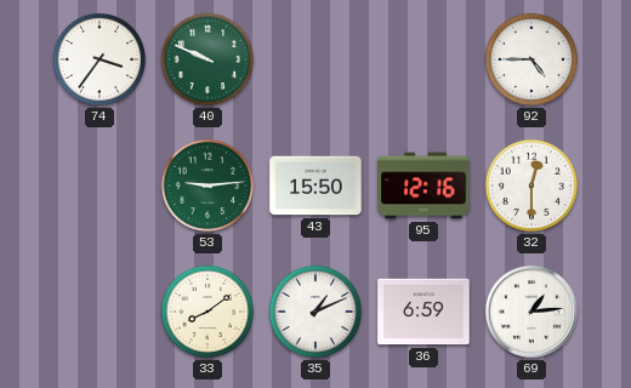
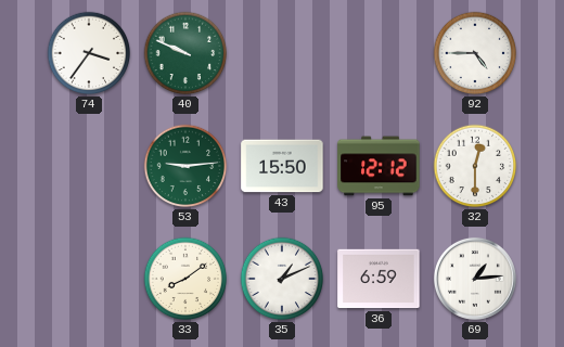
95: 12:16 -> 12:12
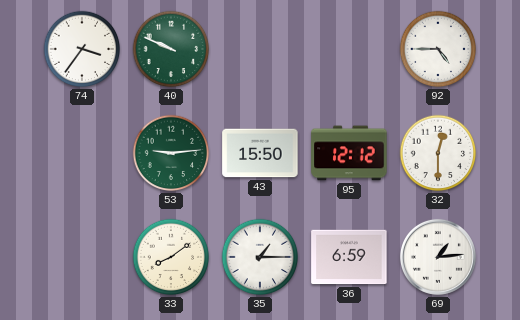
35: 1:11 -> 1:15
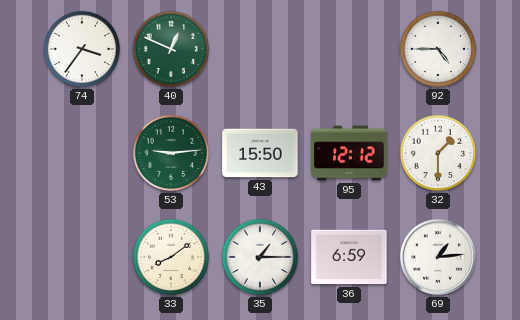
40: 9:49 -> 12:49
32: 12:30 -> 1:30
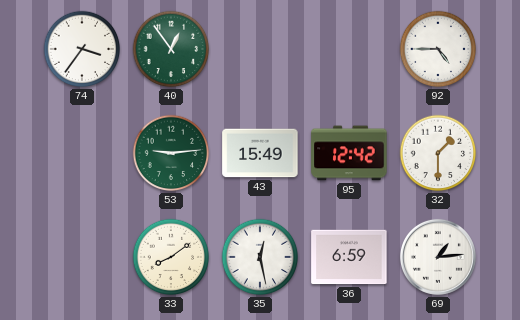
40: 12:49 -> 12:54
43: 15:50 -> 15:49
95: 12:12 -> 12:42
35: 1:15 -> 12:28
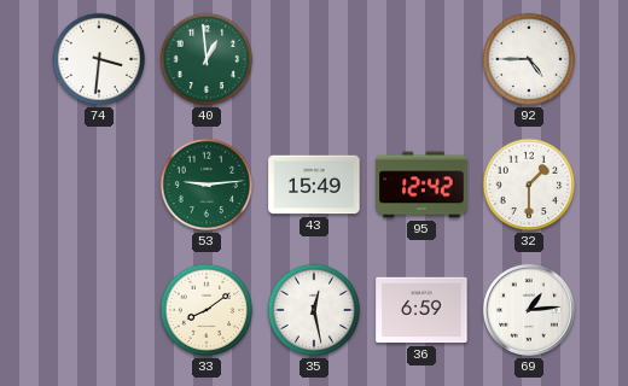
74: 3:36 -> 3:31
40: 12:54 -> 12:59
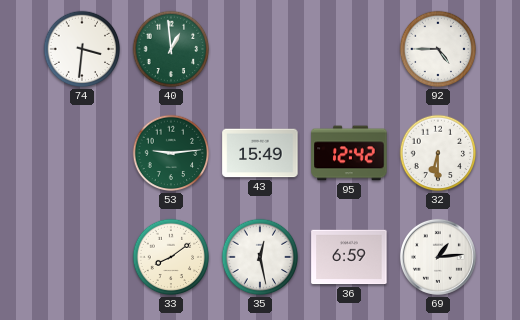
32: 1:30 -> 6:30
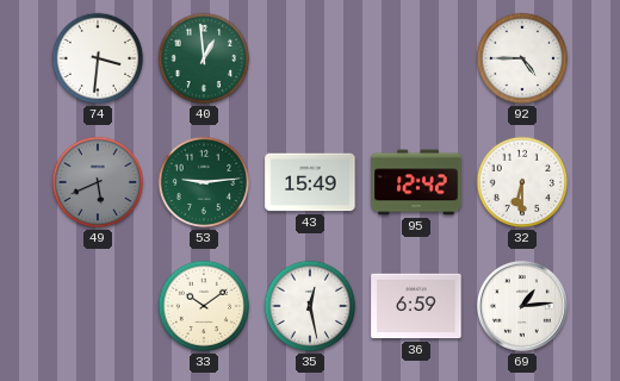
49: none -> 5:41
33: 8:09 -> 10:09
